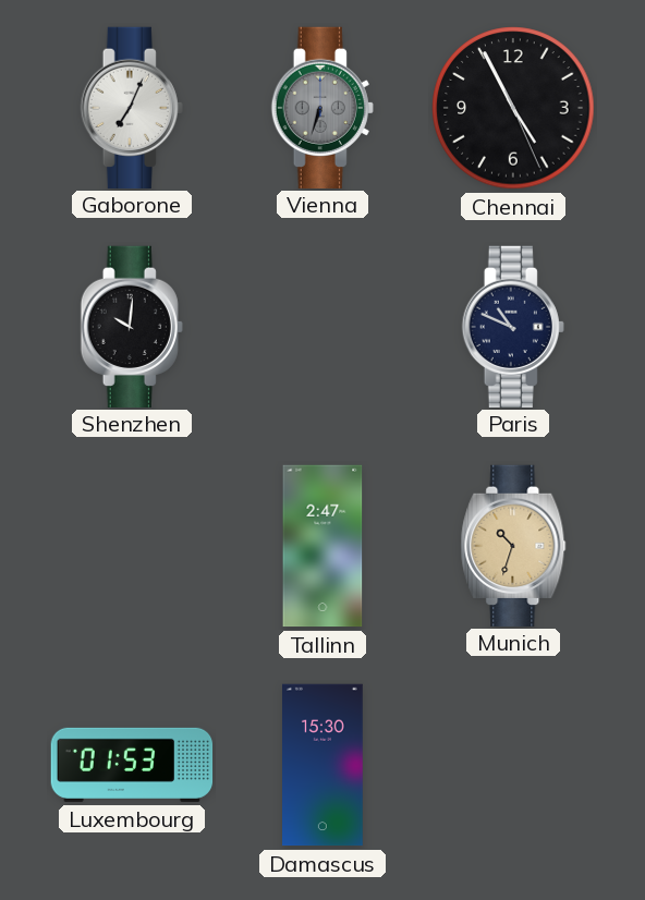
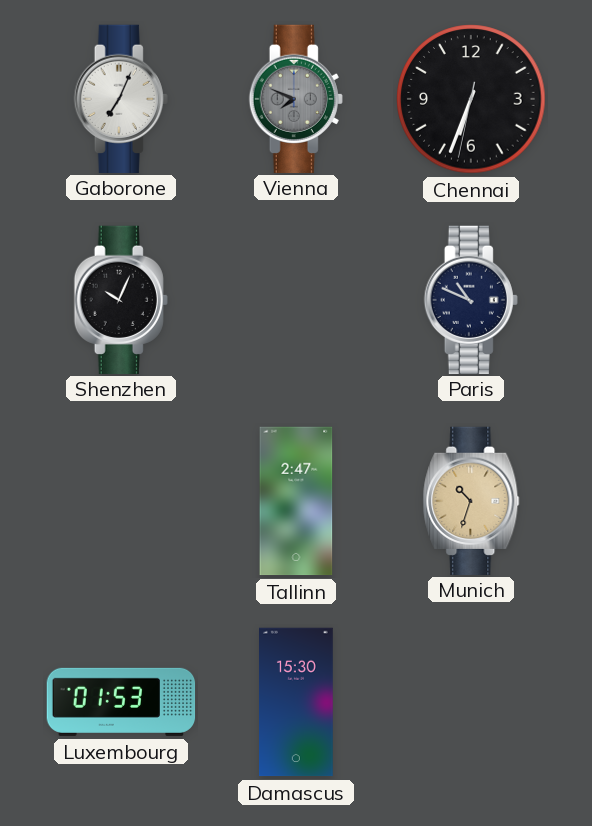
Vienna: 6:33 -> 7:49
Chennai: 4:55 -> 6:33
Shenzhen: 10:01 -> 10:04
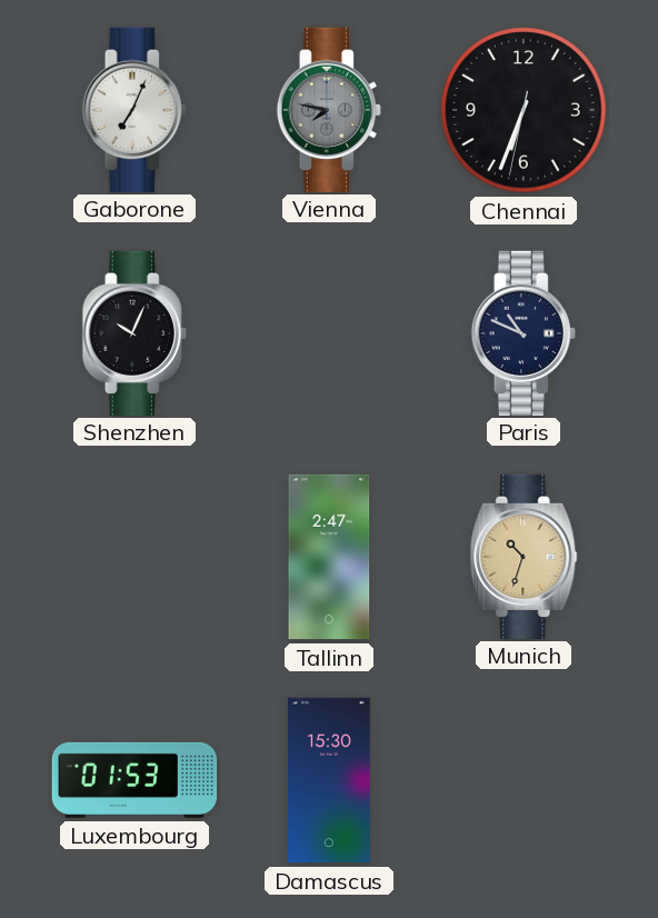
Vienna: 7:49 -> 7:47
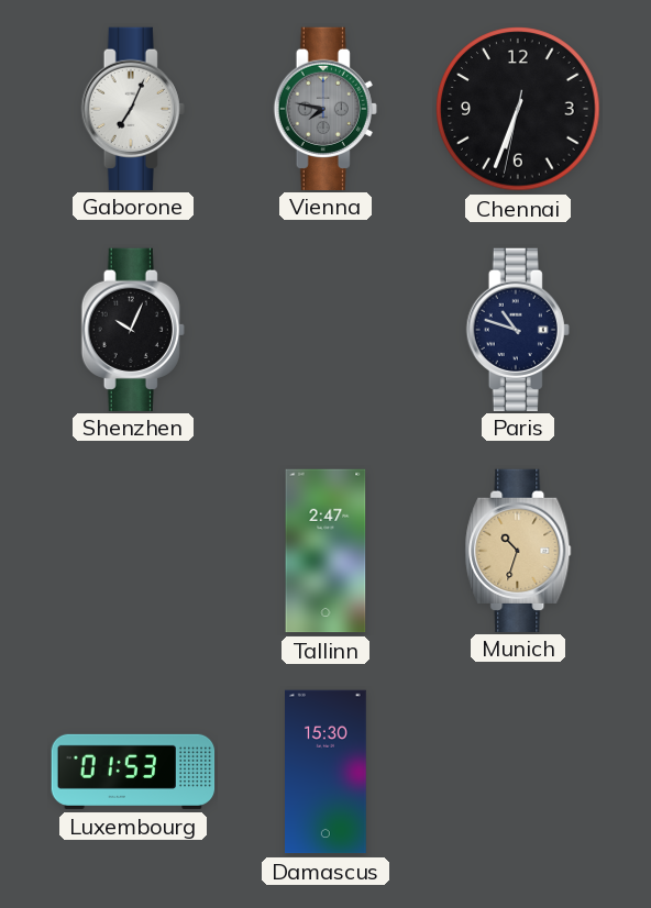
Paris: 10:49 -> 10:48
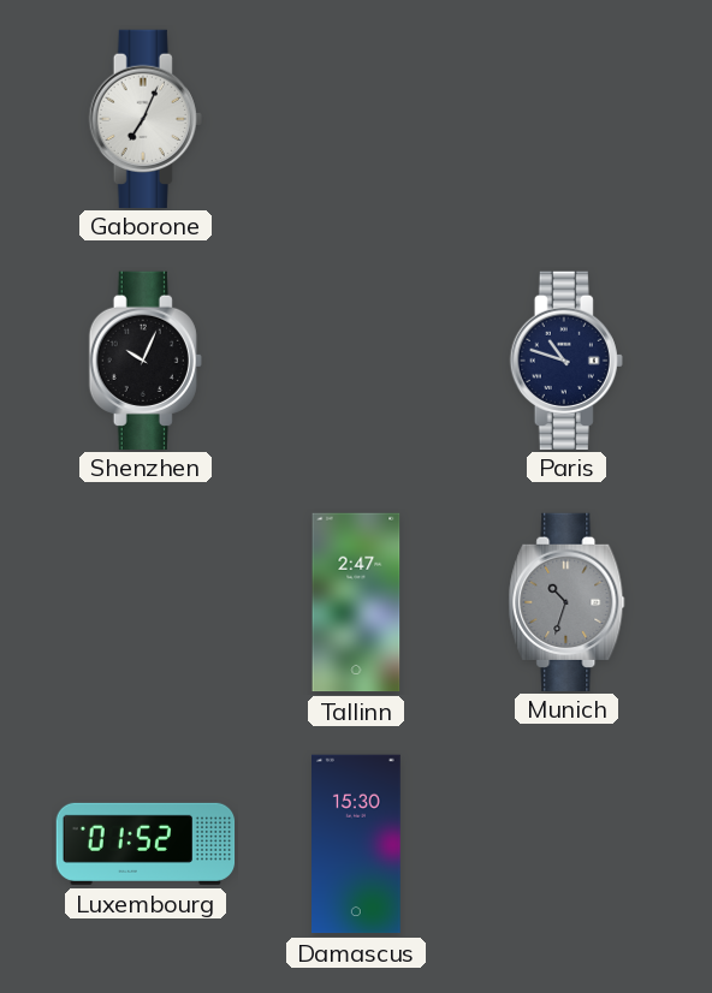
Vienna: 7:47 -> none
Chennai: 6:33 -> none
Munich dial: champagne -> grey
Luxembourg: 01:53 -> 01:52
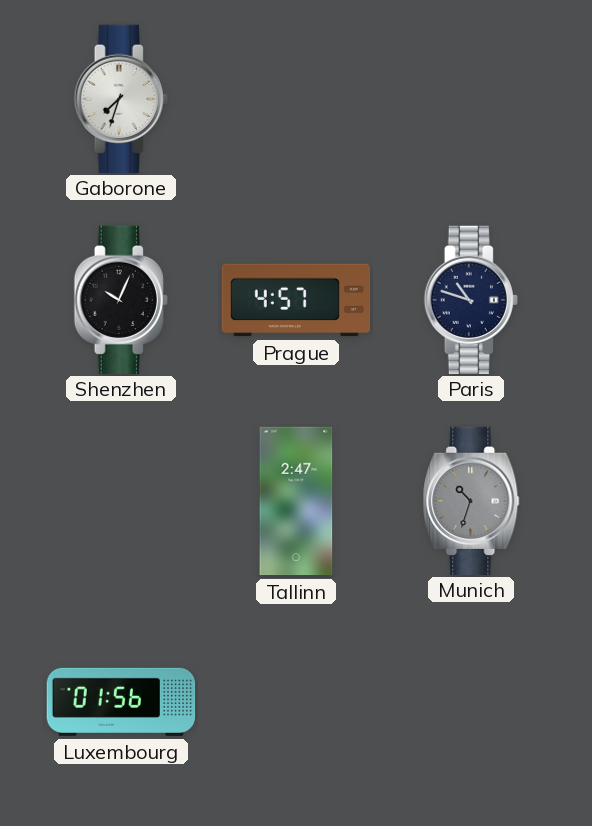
Gaborone: 7:04 -> 7:33
Prague: none -> 4:57
Luxembourg: 01:52 -> 01:56
Damascus: 15:30 -> none
